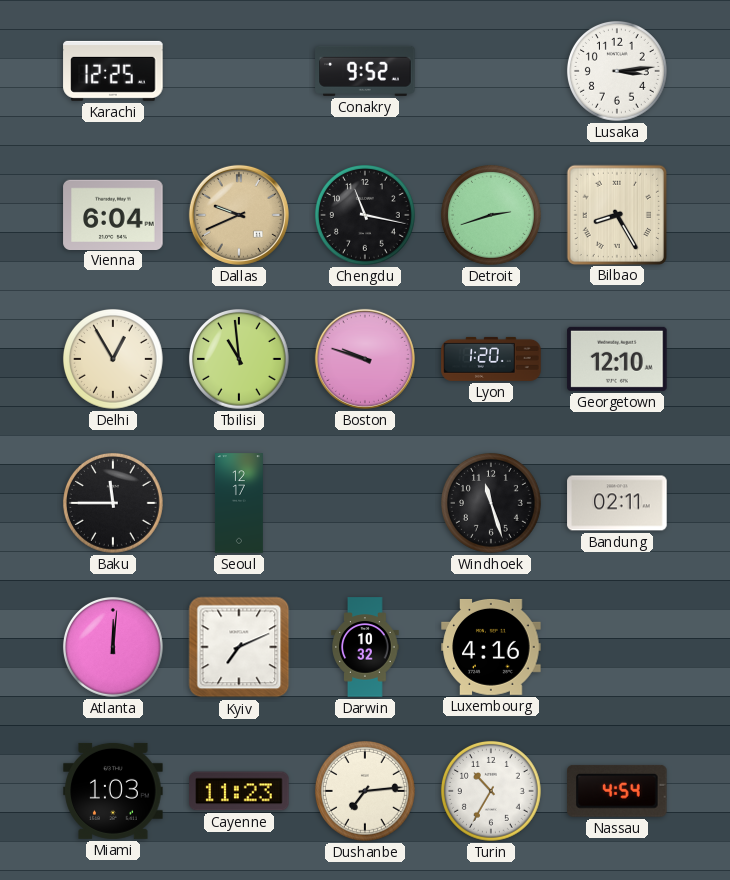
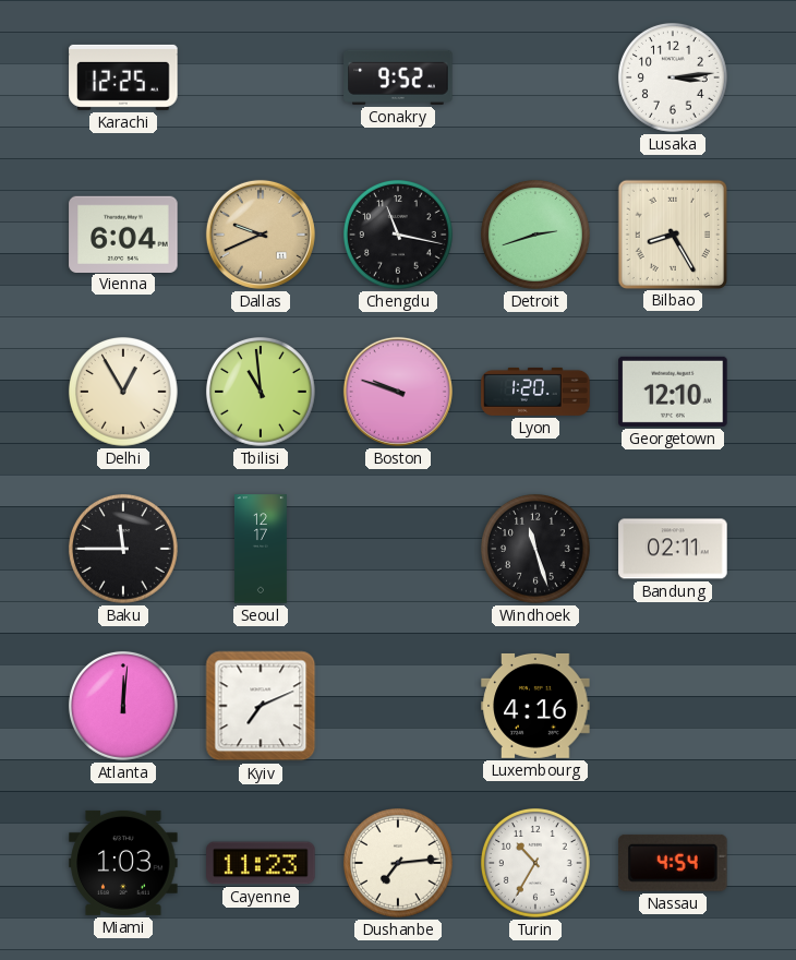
Darwin: 10:32 -> none
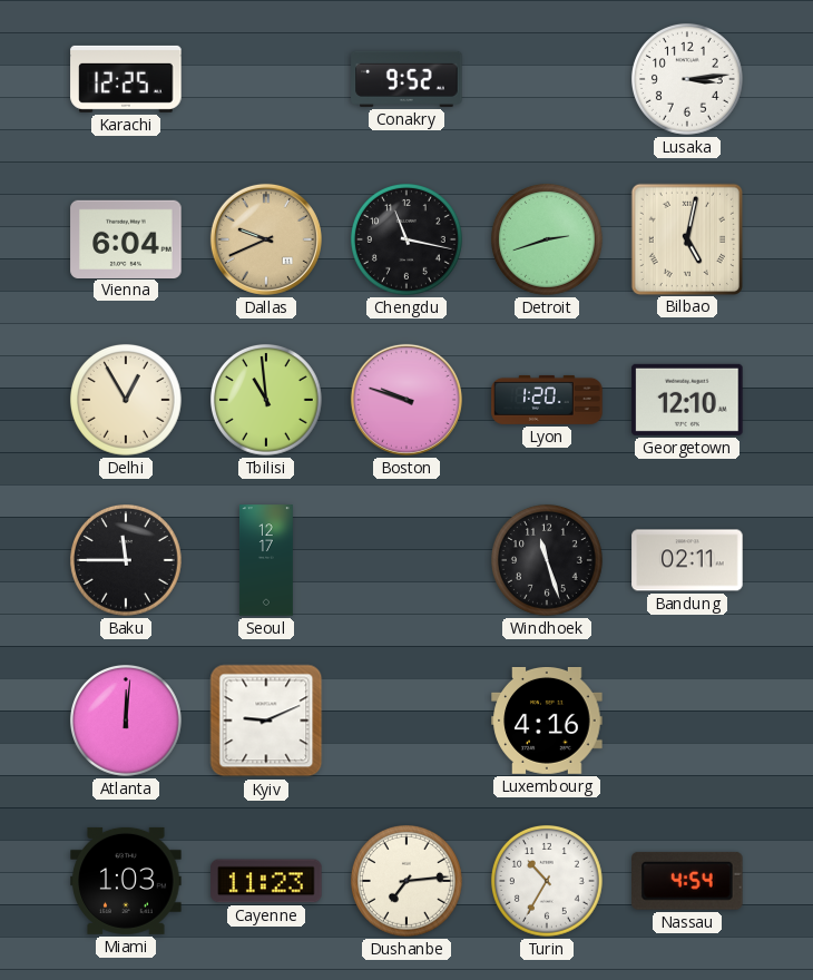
Bilbao: 8:25 -> 5:02
Kyiv: 7:11 -> 9:11
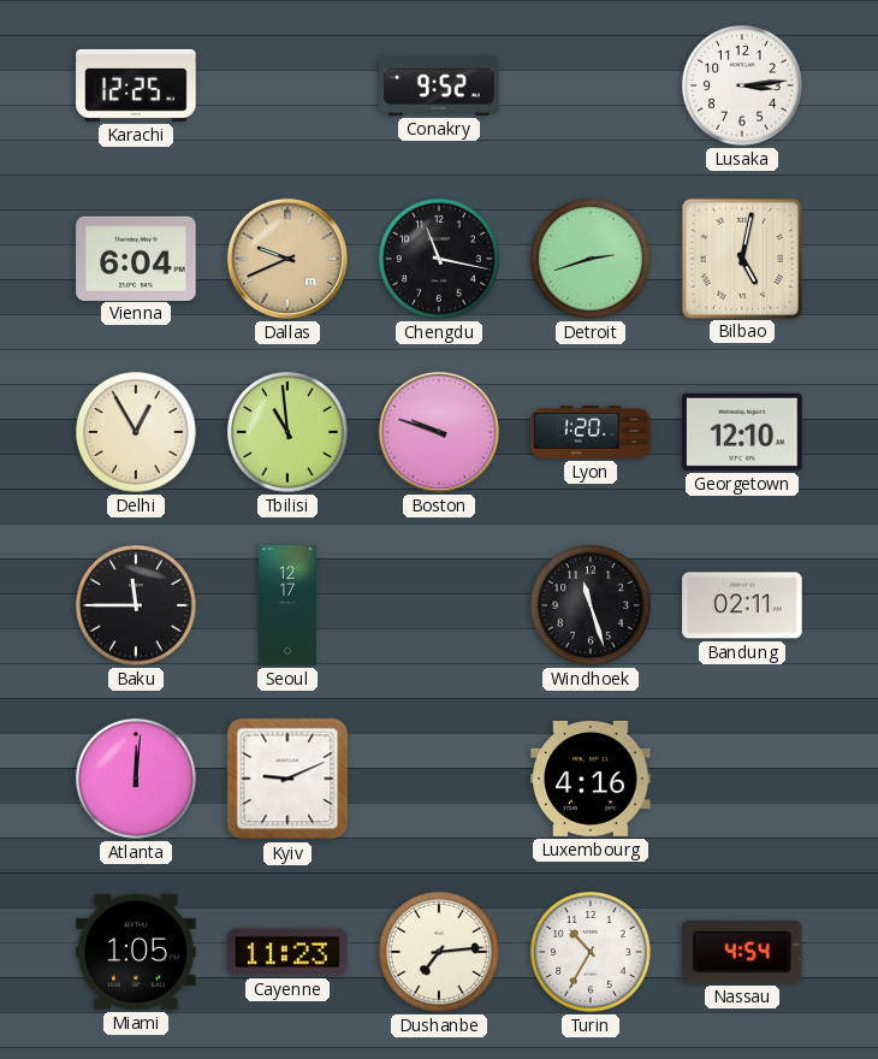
Miami: 1:03 -> 1:05
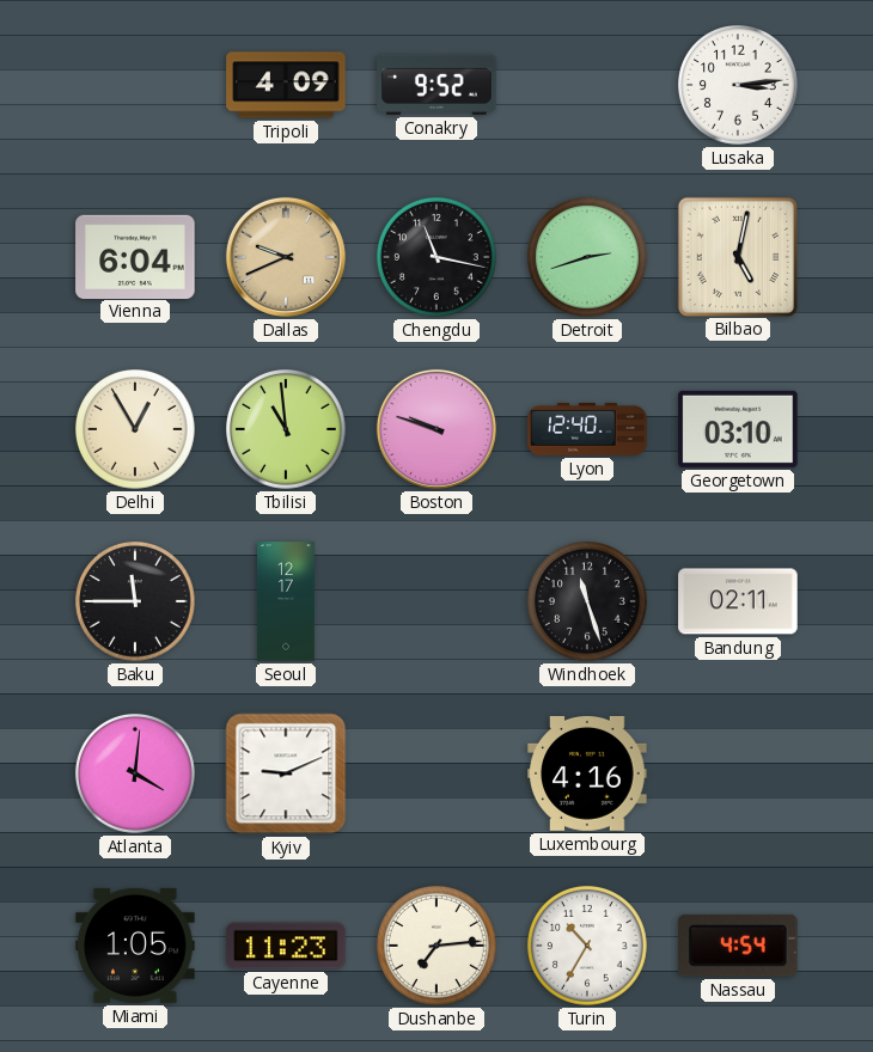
Karachi: 12:25 -> none
Tripoli: none -> 4:09
Lyon: 1:20 -> 12:40
Georgetown: 12:10 -> 03:10
Atlanta: 12:01 -> 4:01
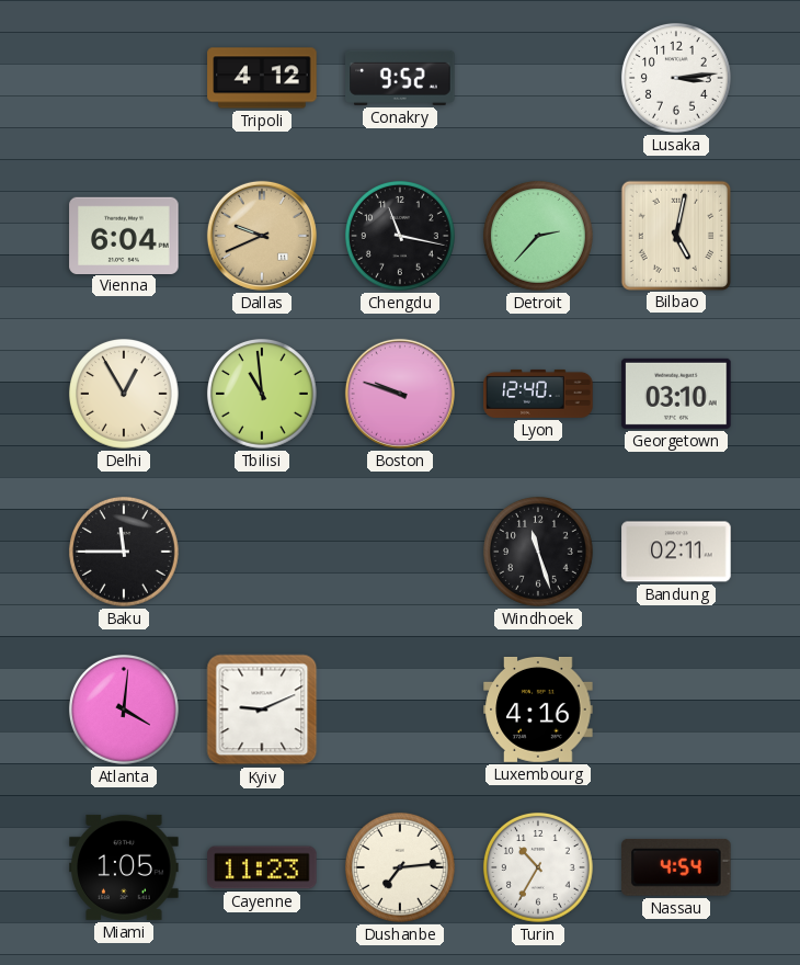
Tripoli: 4:09 -> 4:12
Detroit: 2:42 -> 2:37
Seoul: 12:17 -> none
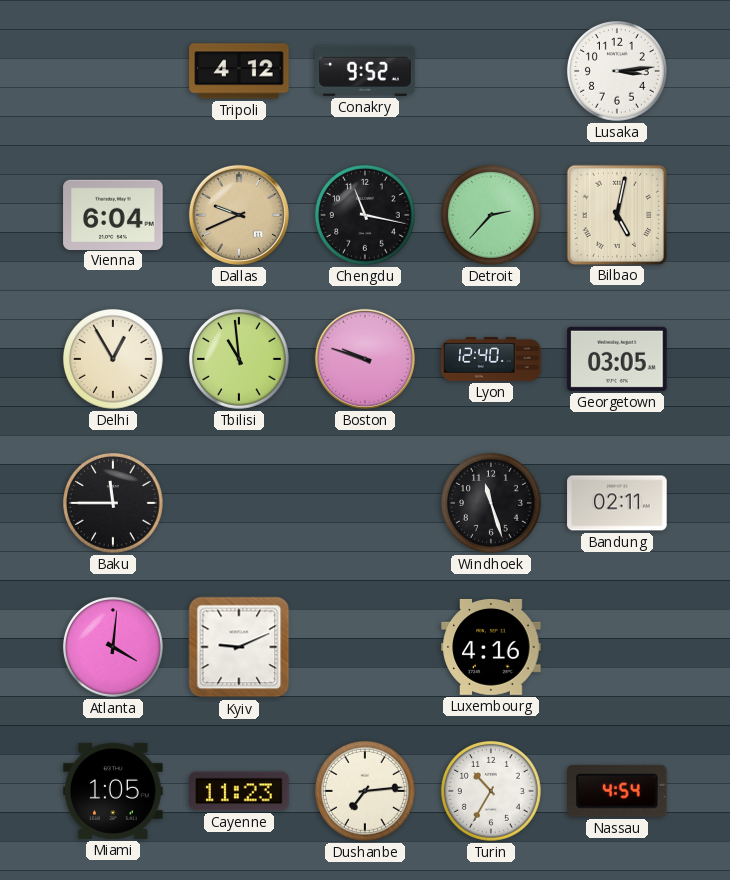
Georgetown: 03:10 -> 03:05
